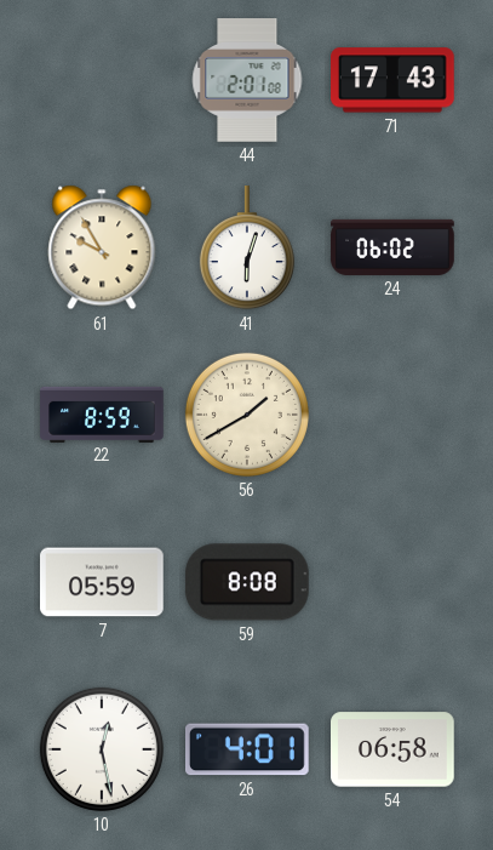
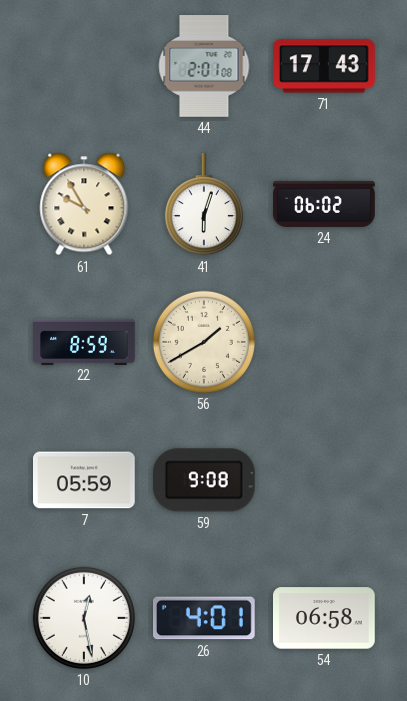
59: 8:08 -> 9:08
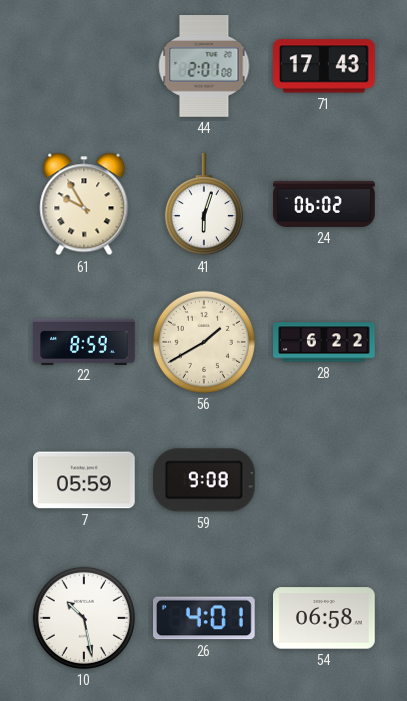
28: none -> 6:22
10: 12:28 -> 10:28
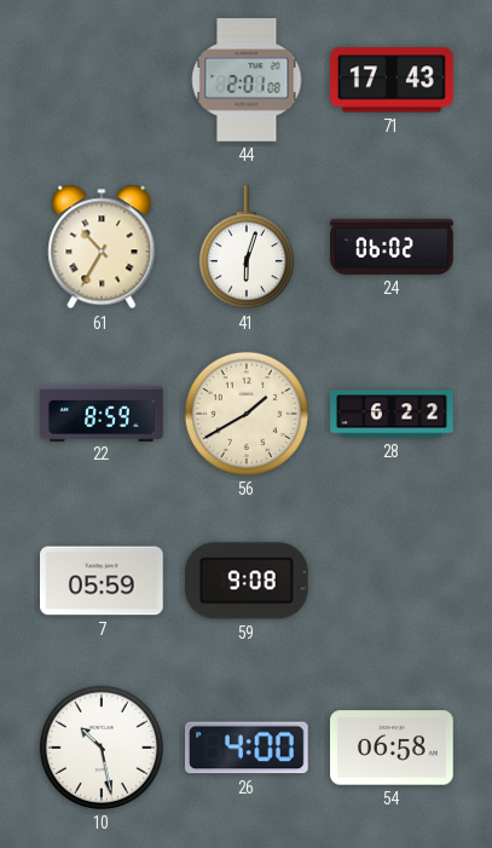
61: 9:55 -> 10:35
26: 4:01 -> 4:00
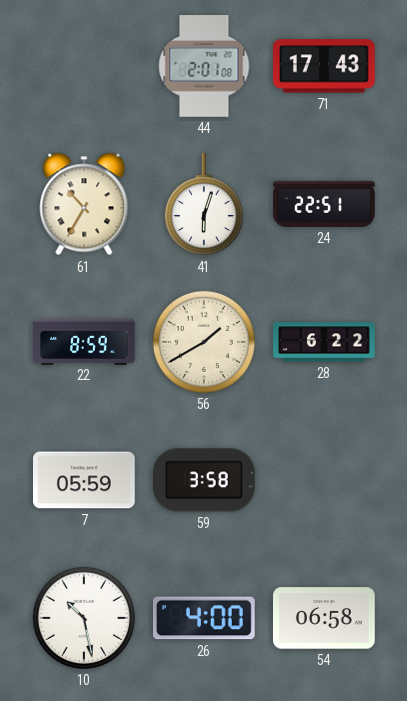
24: 06:02 -> 22:51
59: 9:08 -> 3:58
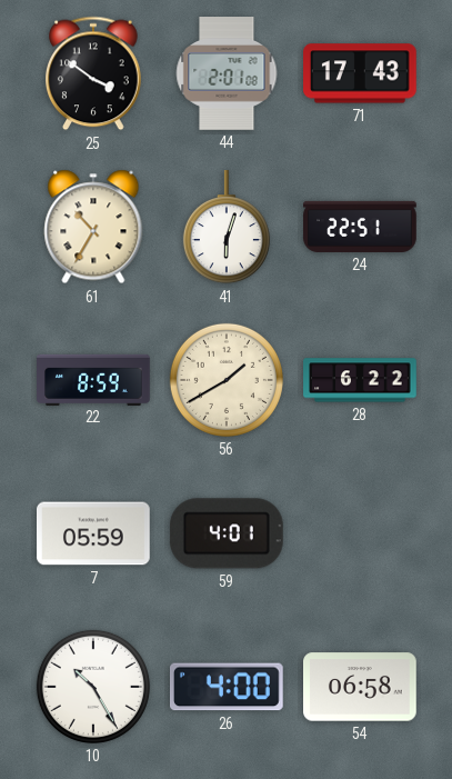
25: none -> 3:51
59: 3:58 -> 4:01
10: 10:28 -> 10:25
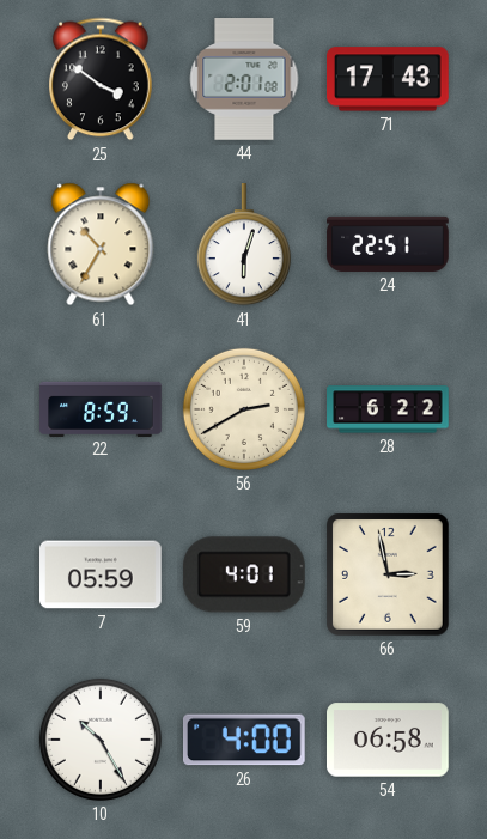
56: 1:40 -> 2:40
66: none -> 2:58
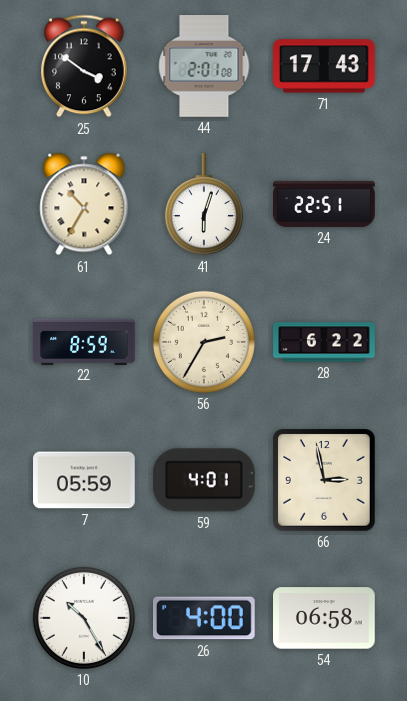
56: 2:40 -> 2:35
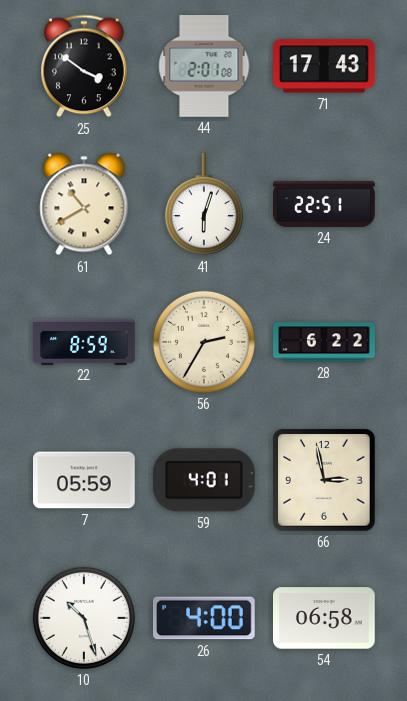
61: 10:35 -> 10:40
10: 10:25 -> 10:27
